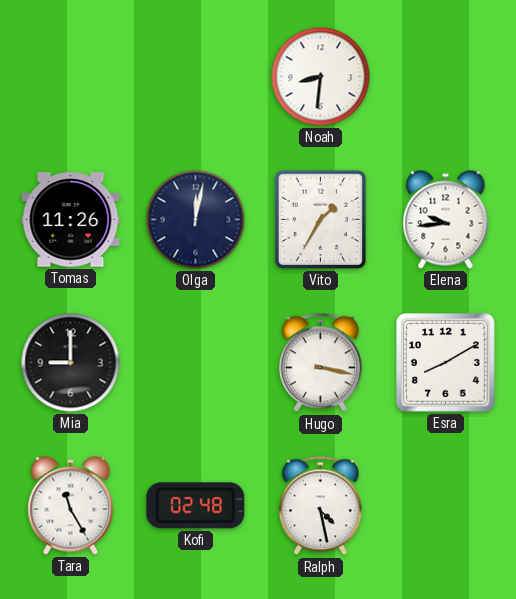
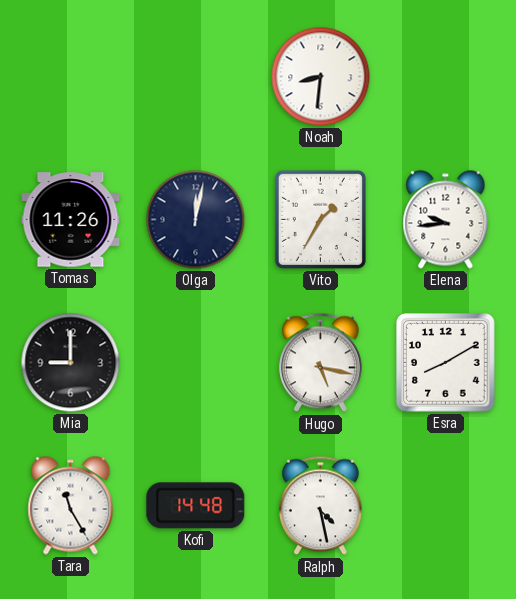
Hugo: 3:17 -> 5:17
Kofi: 02:48 -> 14:48
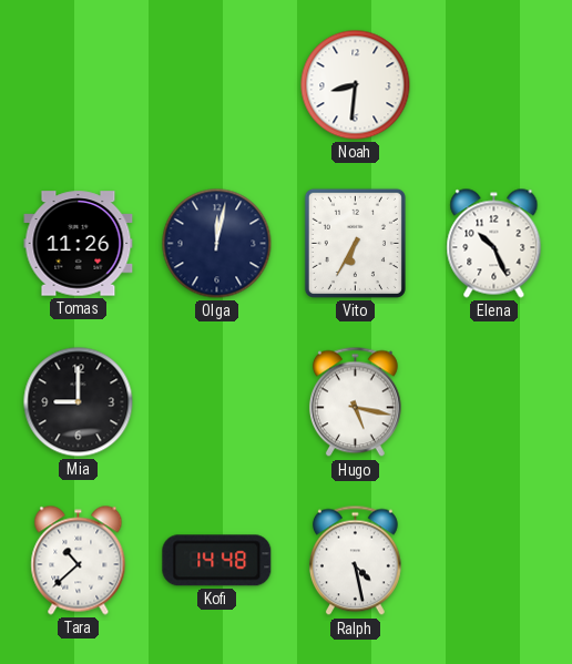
Vito: 1:35 -> 6:35
Elena: 9:44 -> 10:26
Esra: 8:10 -> none
Tara: 11:25 -> 10:38
